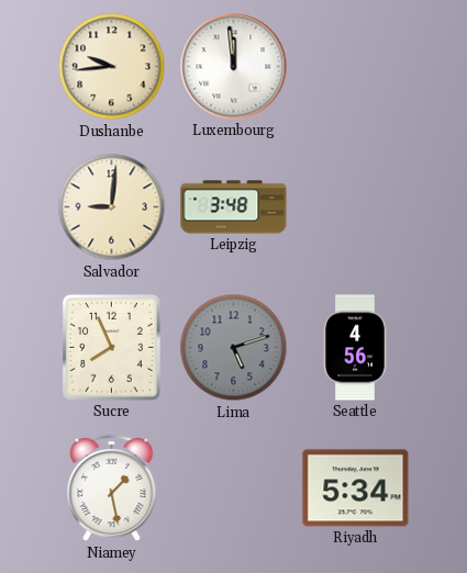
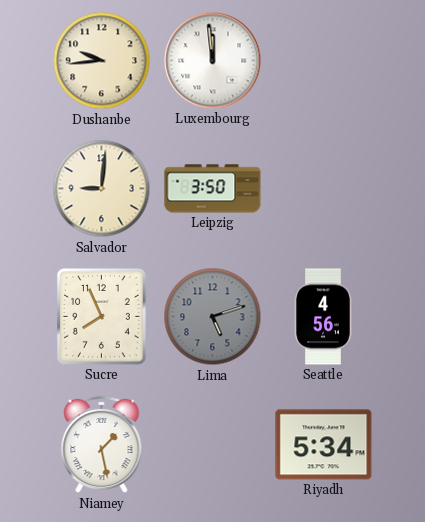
Leipzig: 3:48 -> 3:50
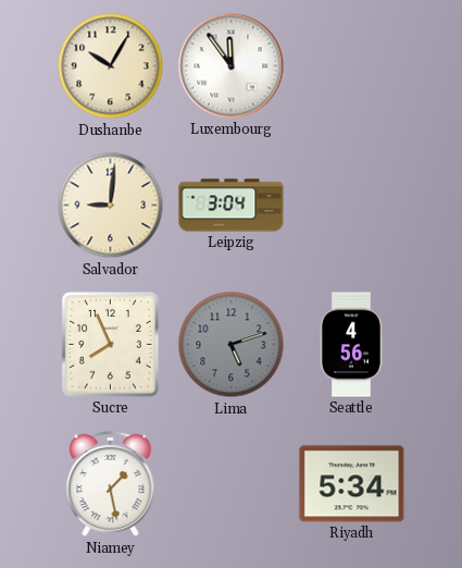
Dushanbe: 9:44 -> 10:05
Luxembourg: 11:59 -> 11:54
Leipzig: 3:50 -> 3:04
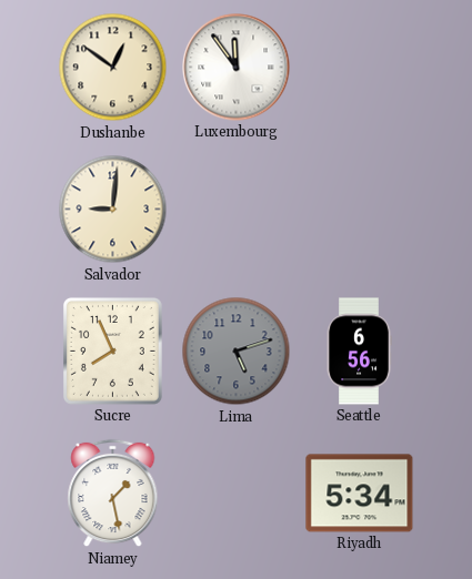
Dushanbe: 10:05 -> 12:51
Leipzig: 3:04 -> none
Seattle: 4:56 -> 6:56
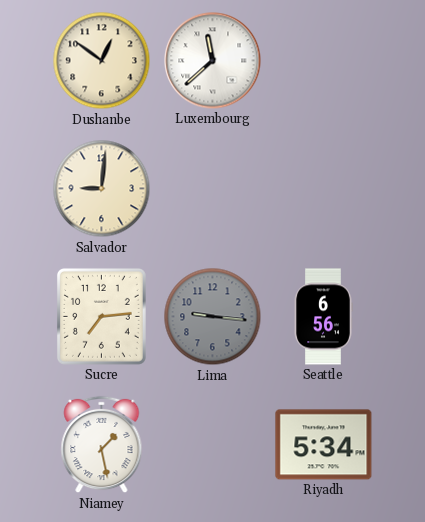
Luxembourg: 11:54 -> 11:38
Sucre: 7:56 -> 7:14
Lima: 5:12 -> 9:16
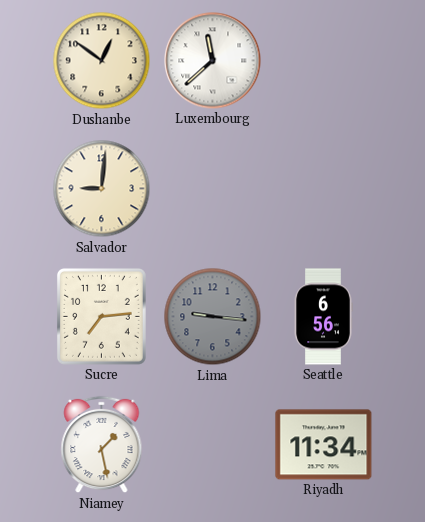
Riyadh: 5:34 -> 11:34
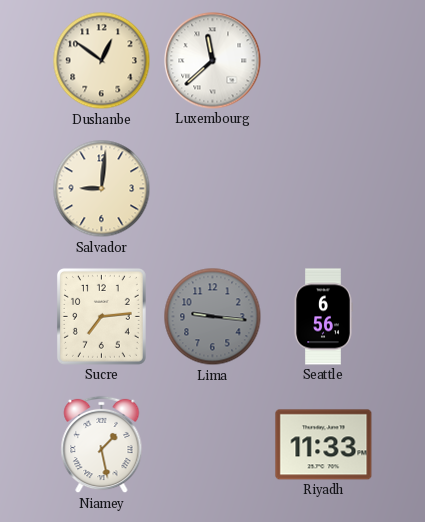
Riyadh: 11:34 -> 11:33
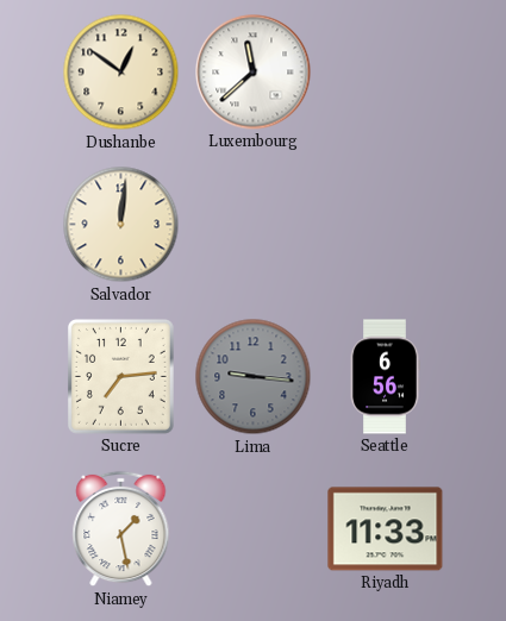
Salvador: 9:01 -> 12:01
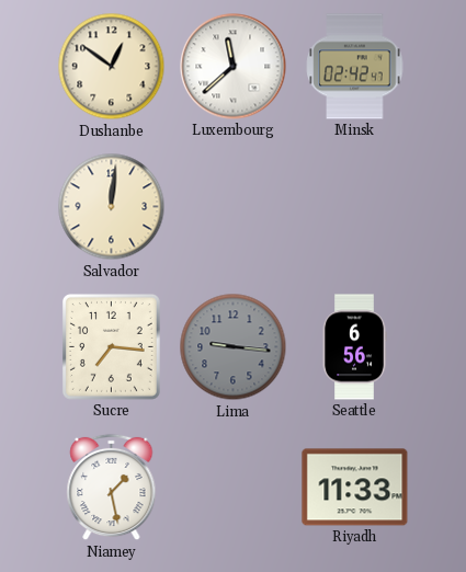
Minsk: none -> 02:42
Sucre: 7:14 -> 7:16
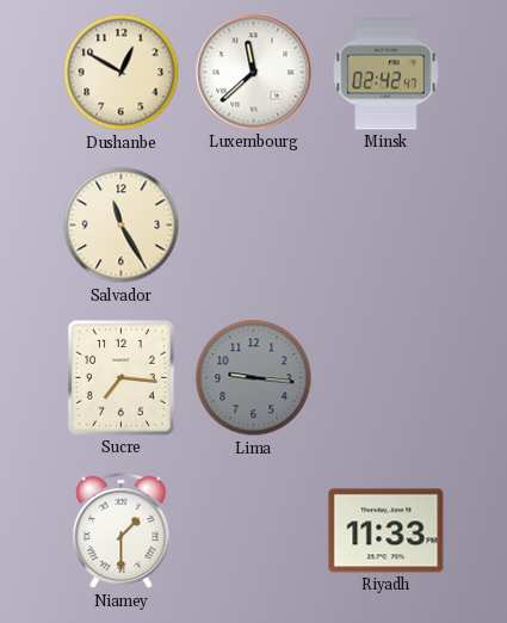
Dushanbe: 12:51 -> 12:50
Salvador: 12:01 -> 11:25
Seattle: 6:56 -> none
Niamey: 1:28 -> 1:30
